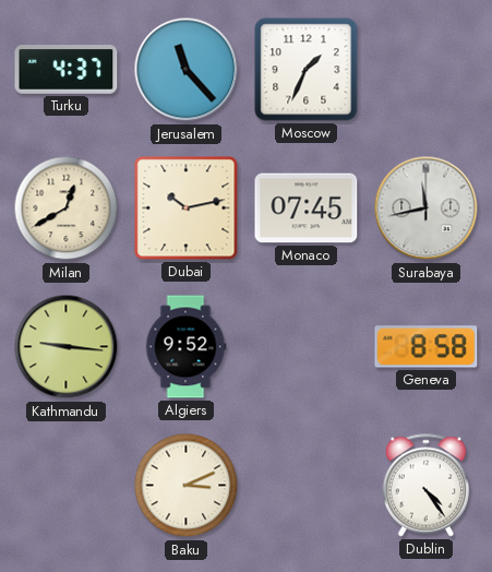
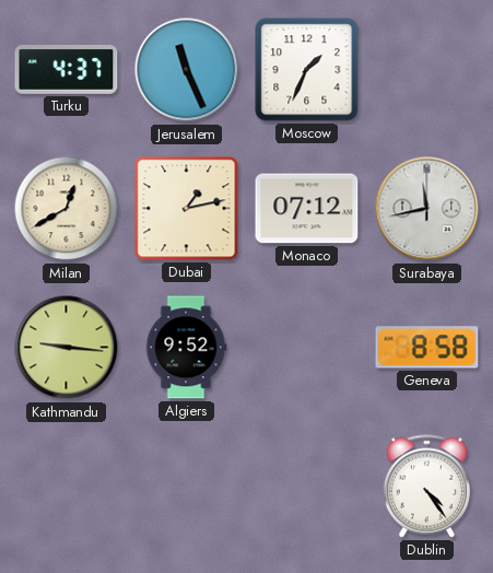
Jerusalem: 11:23 -> 11:26
Dubai: 10:13 -> 1:13
Monaco: 07:45 -> 07:12
Baku: 3:11 -> none
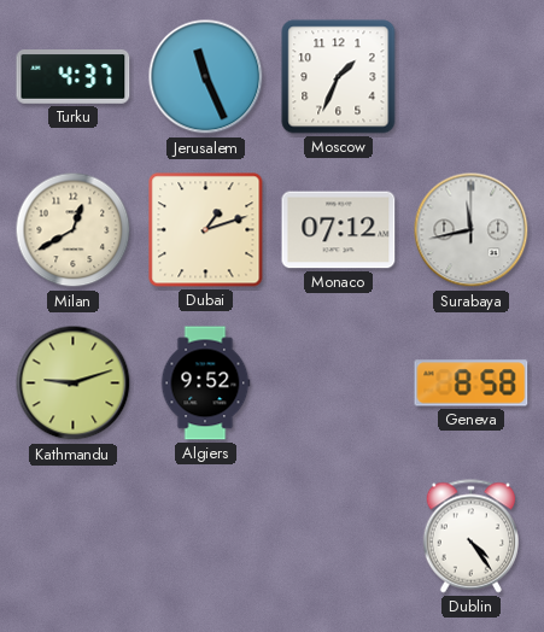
Dubai: 1:13 -> 1:12
Kathmandu: 9:16 -> 9:12
